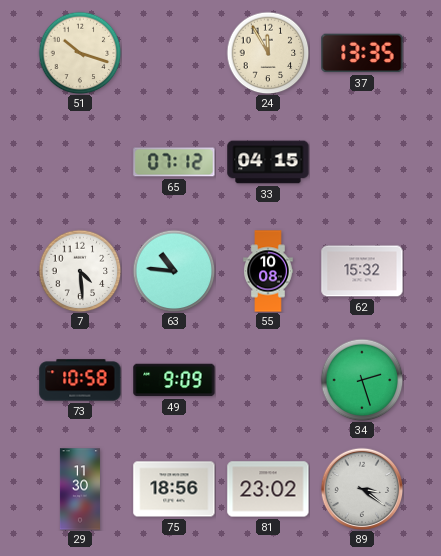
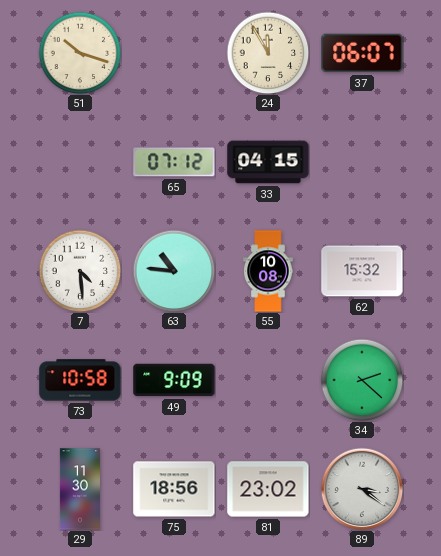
37: 13:35 -> 06:07
34: 2:27 -> 2:22
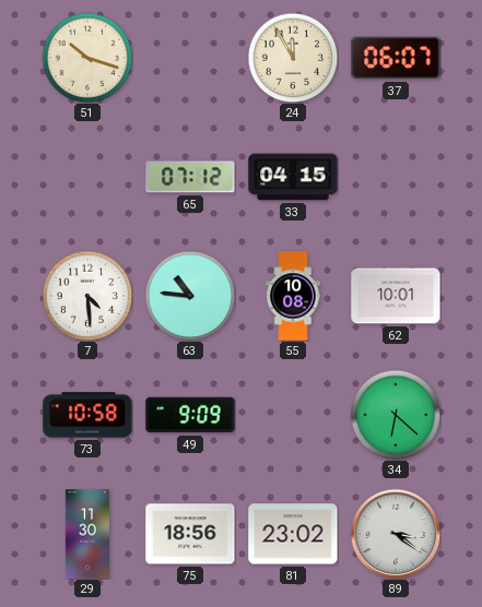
62: 15:32 -> 10:01
34: 2:22 -> 6:22
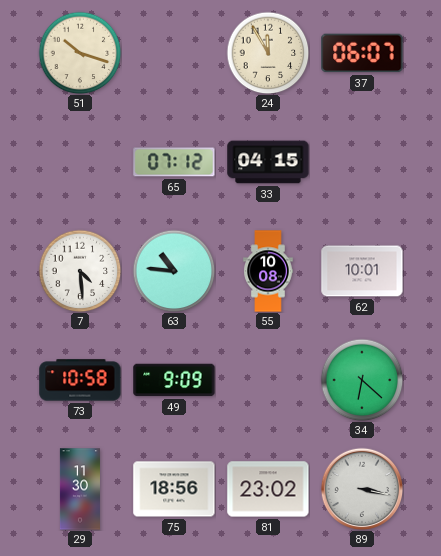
89: 3:21 -> 3:17
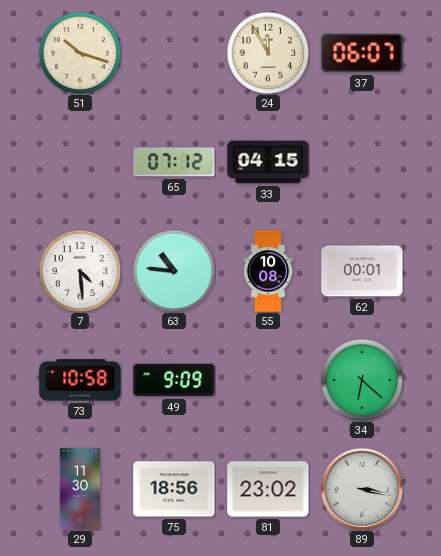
62: 10:01 -> 00:01
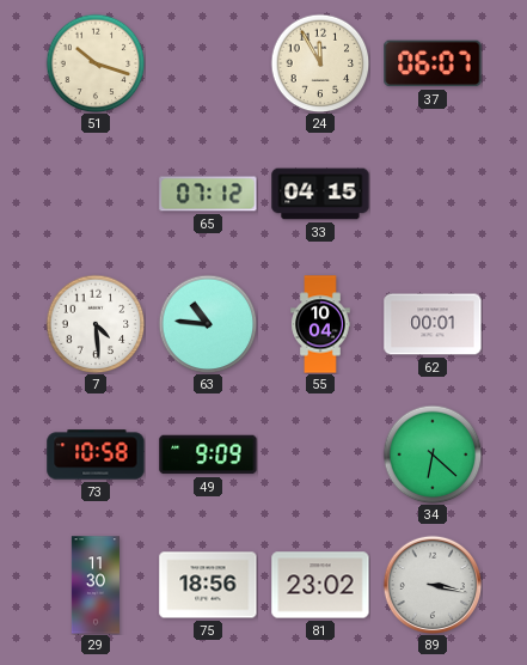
55: 10:08 -> 10:04
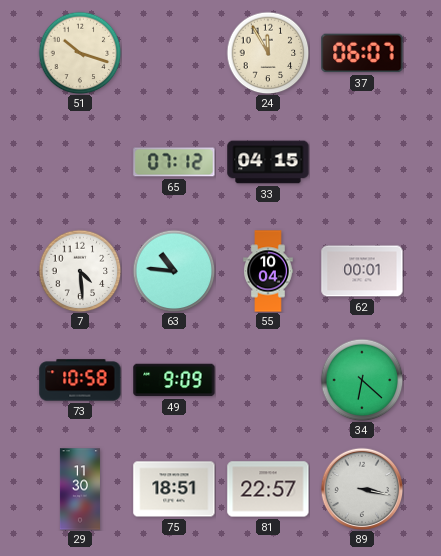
75: 18:56 -> 18:51
81: 23:02 -> 22:57
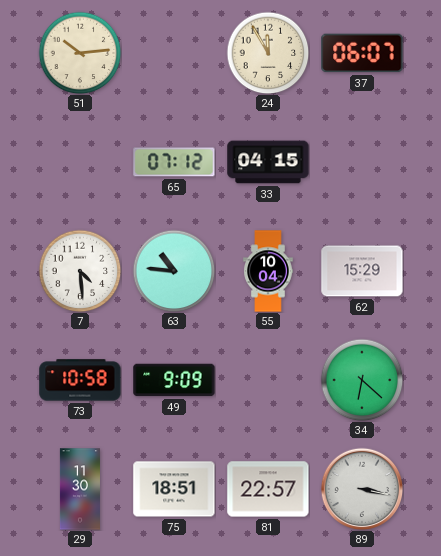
51: 10:18 -> 10:14
62: 00:01 -> 15:29
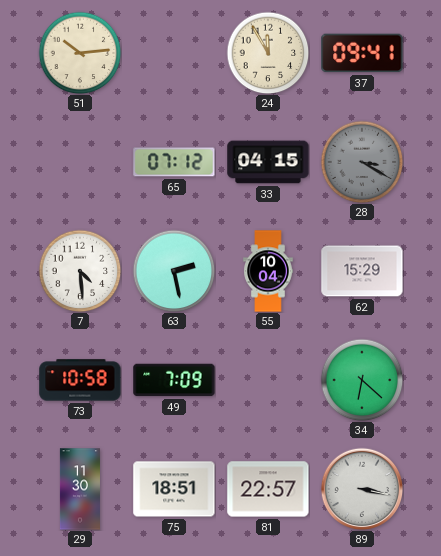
37: 06:07 -> 09:41
28: none -> 3:20
63: 10:46 -> 2:28
49: 9:09 -> 7:09
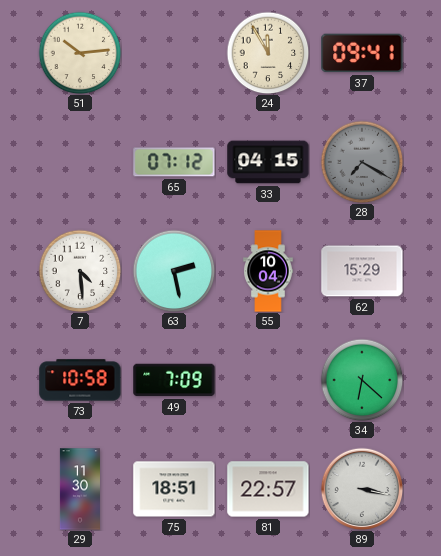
28: 3:20 -> 7:20
